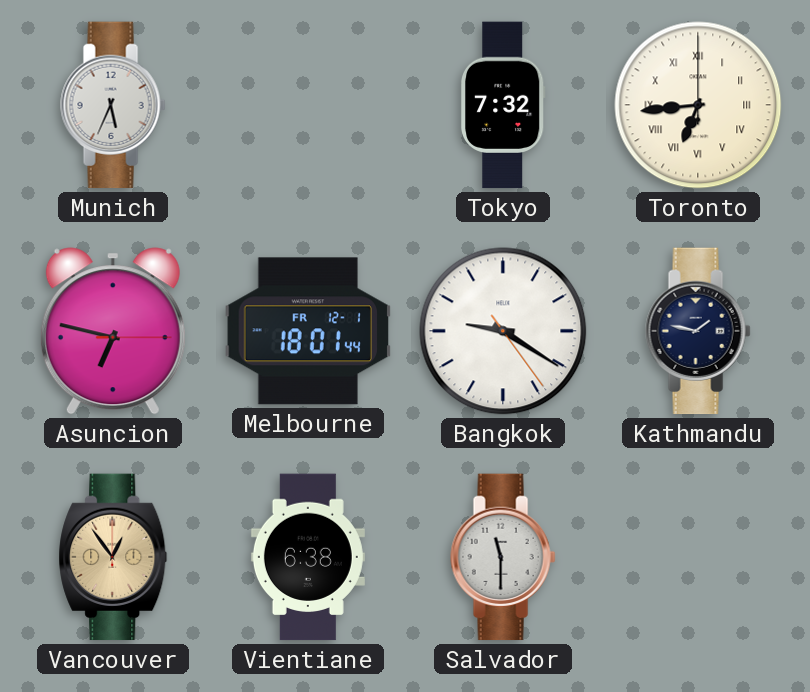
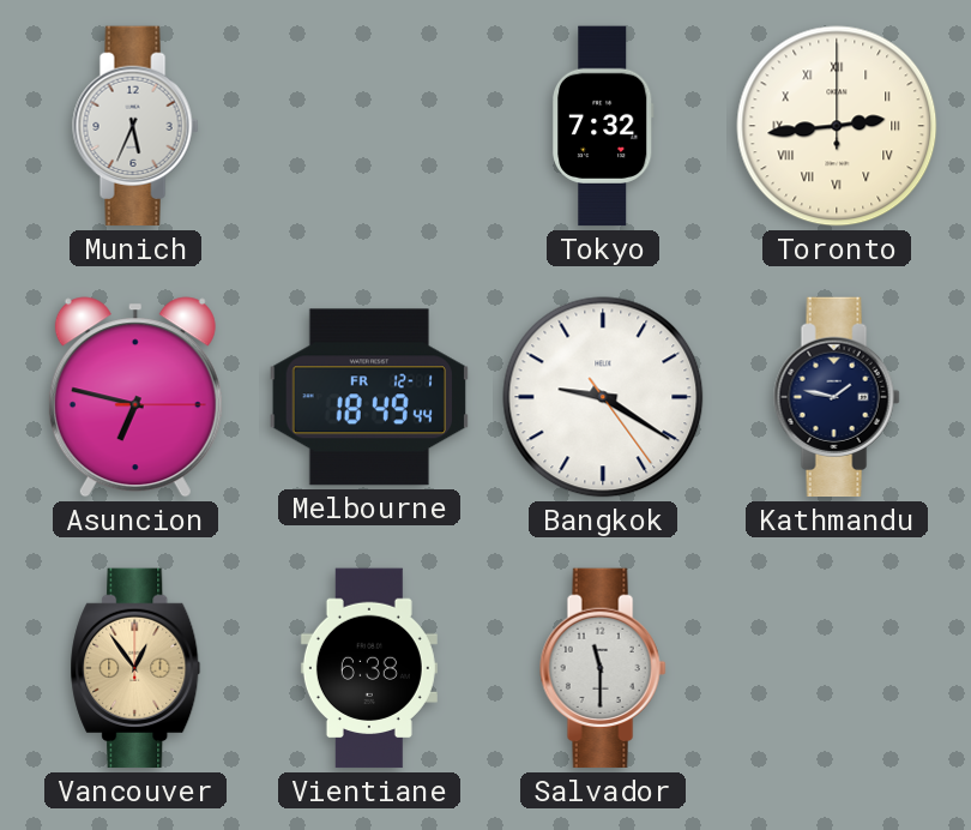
Toronto: 6:44 -> 2:44
Melbourne: 18:01 -> 18:49
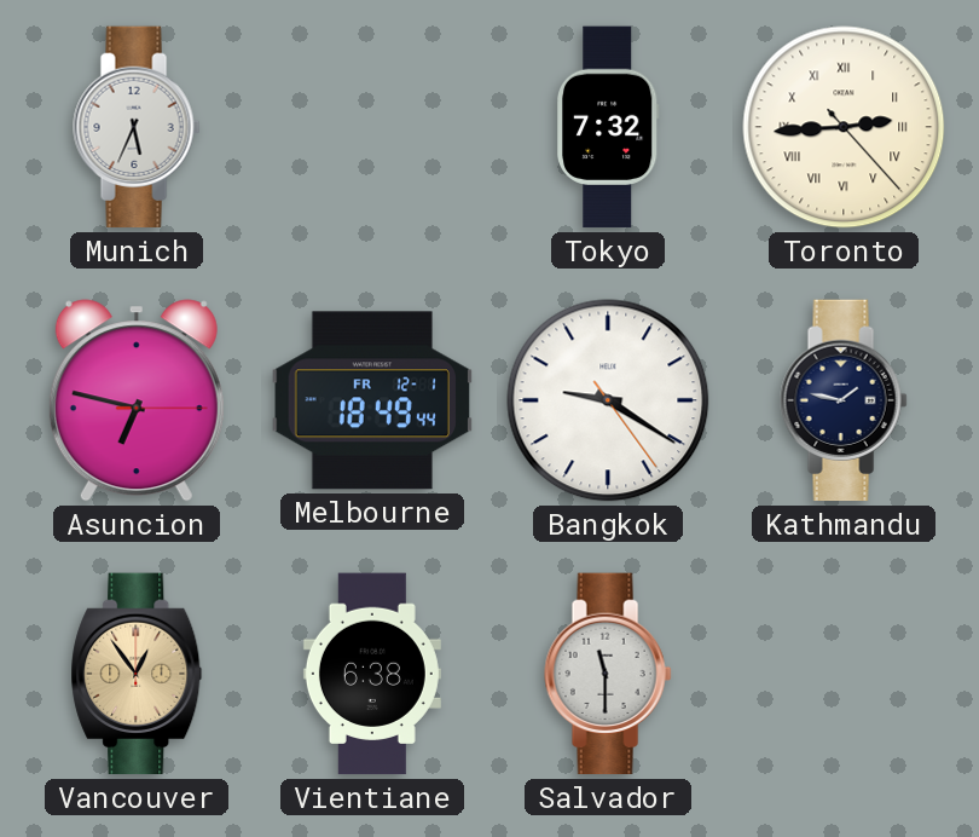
Toronto: 2:44:00 -> 2:44:23
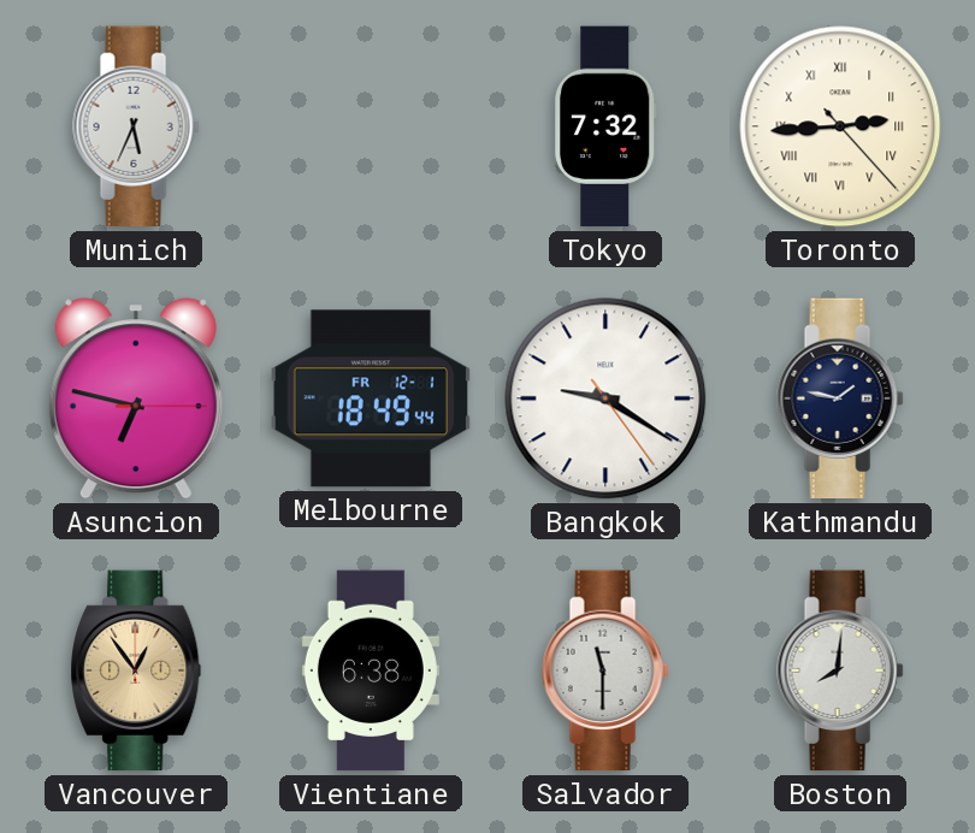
Boston: none -> 8:01
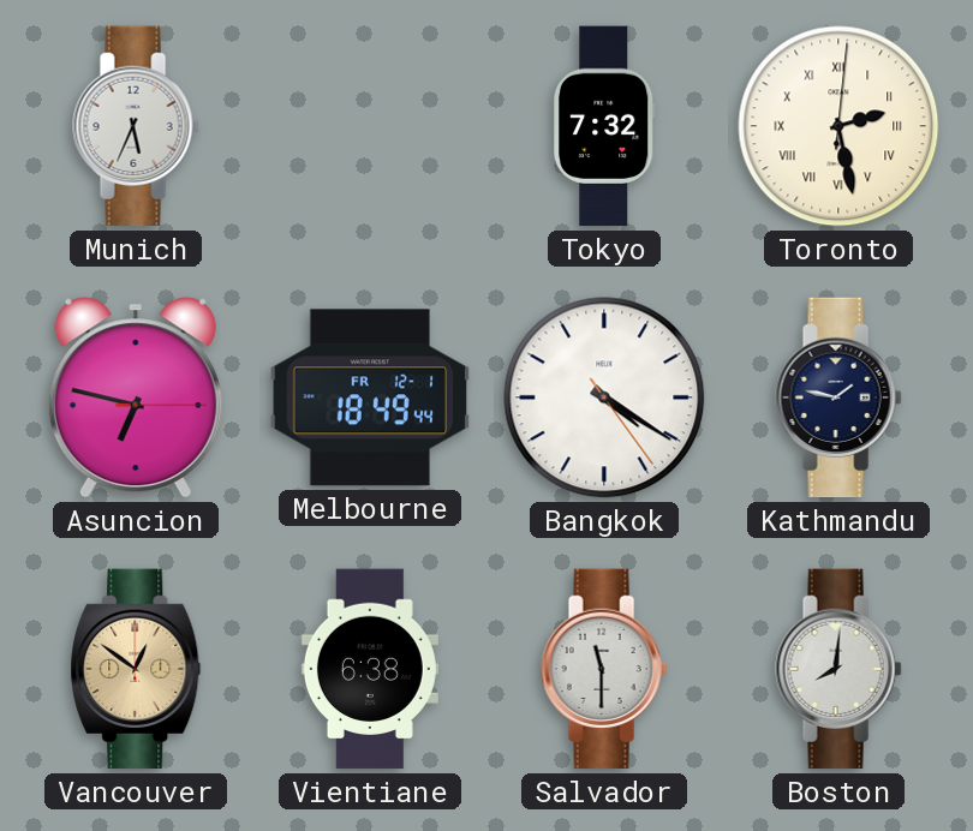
Toronto: 2:44 -> 2:28
Bangkok: 9:20 -> 4:20
Vancouver: 12:54 -> 12:51
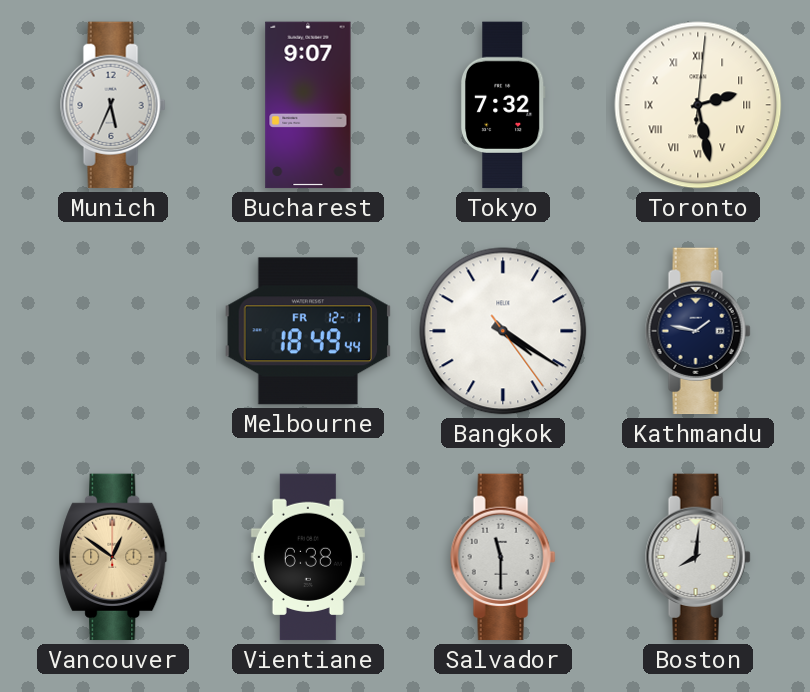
Bucharest: none -> 9:07
Asuncion: 6:47 -> none
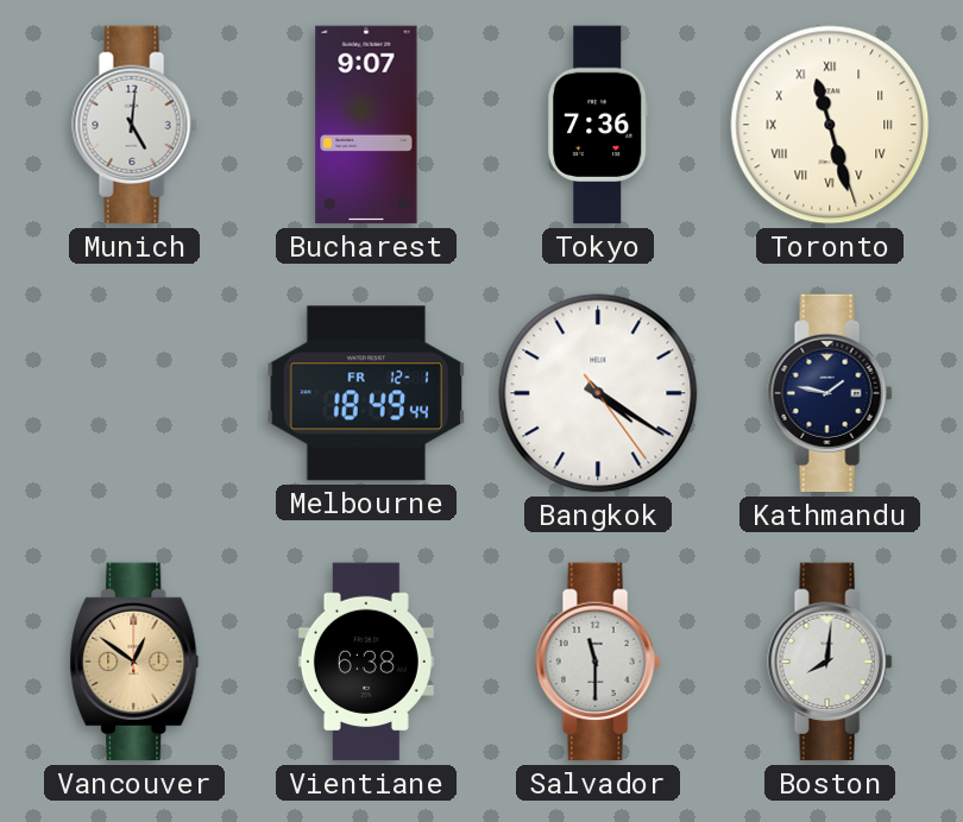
Munich: 5:34 -> 5:01
Tokyo: 7:32 -> 7:36
Toronto: 2:28 -> 11:27
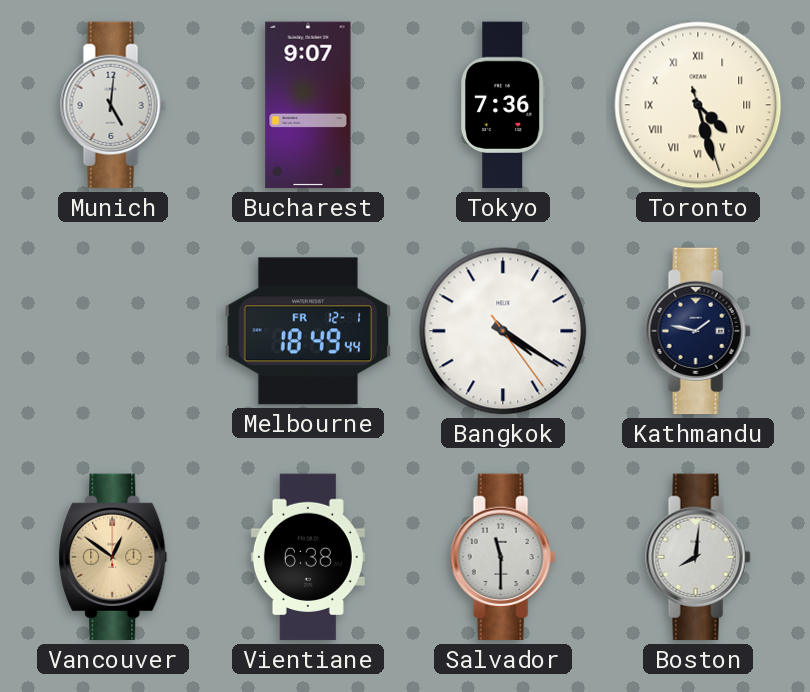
Toronto: 11:27 -> 4:27
